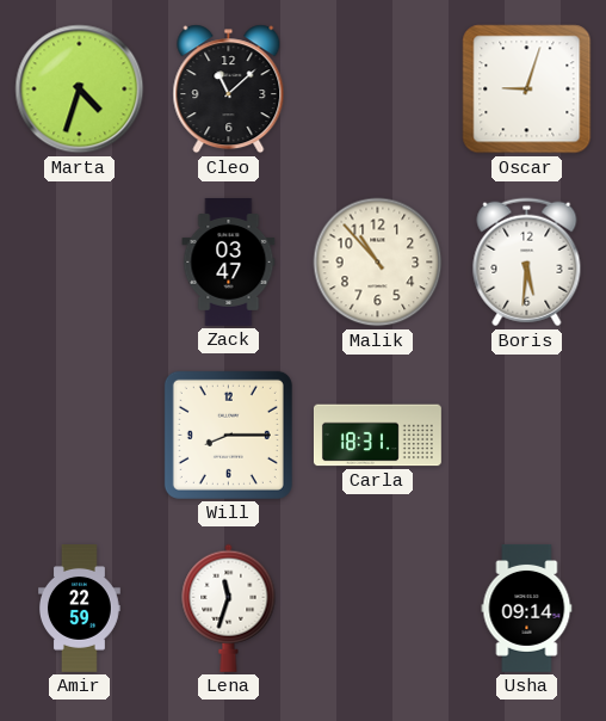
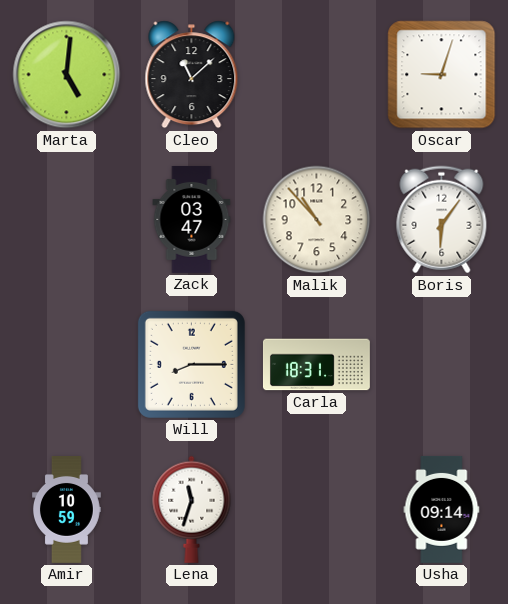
Marta: 4:33 -> 5:01
Boris: 5:31 -> 6:06
Amir: 22:59 -> 10:59
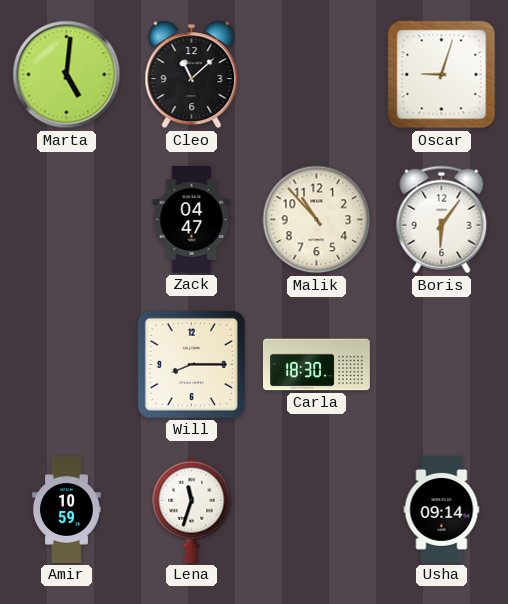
Zack: 03:47 -> 04:47
Carla: 18:31 -> 18:30
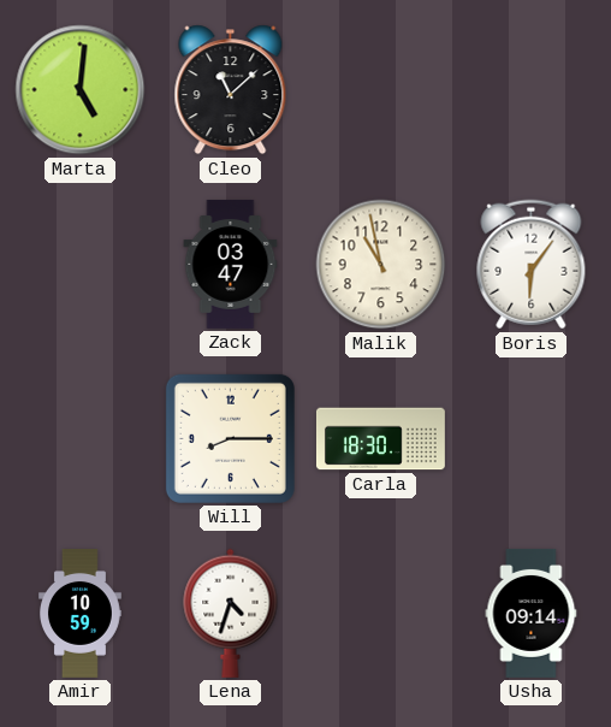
Oscar: 9:03 -> none
Zack: 04:47 -> 03:47
Malik: 10:53 -> 10:58
Lena: 11:33 -> 4:33
